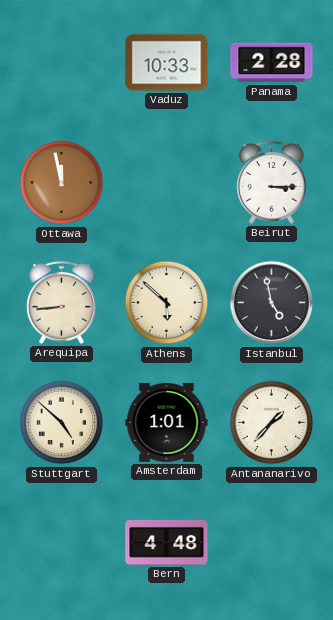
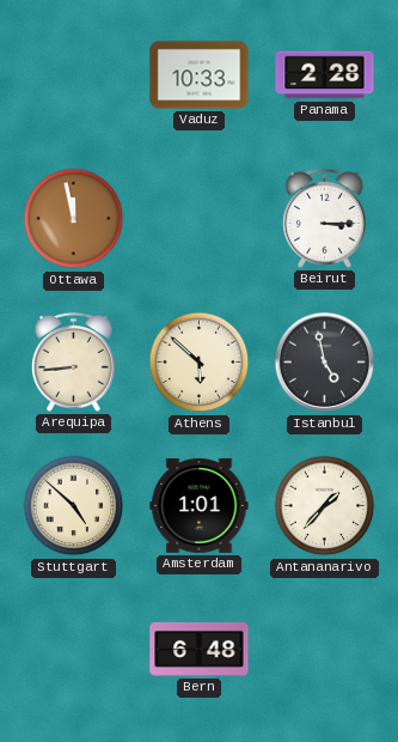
Bern: 4:48 -> 6:48
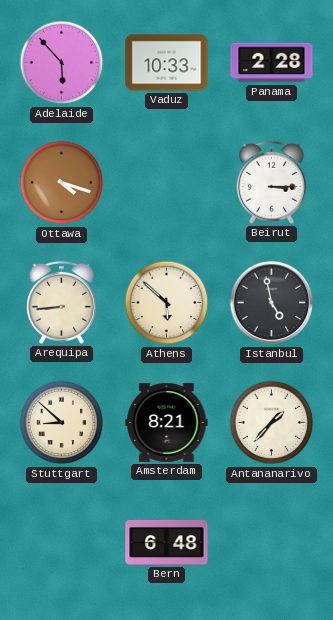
Adelaide: none -> 5:53
Ottawa: 11:58 -> 4:18
Stuttgart: 4:52 -> 8:52
Amsterdam: 1:01 -> 8:21
